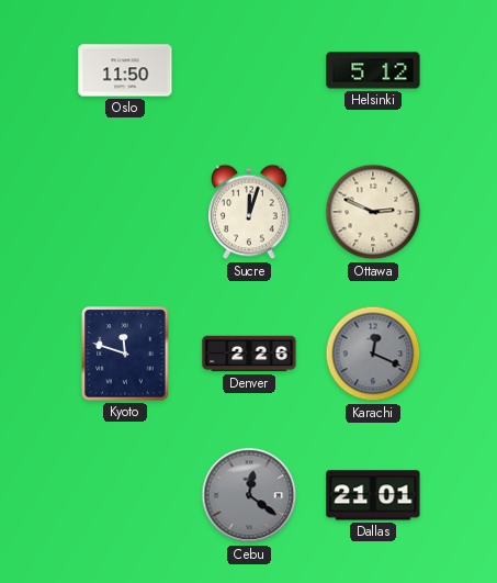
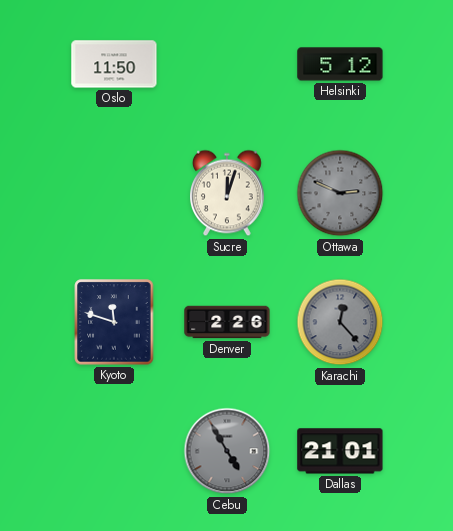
Ottawa dial: cream -> grey
Karachi: 12:19 -> 12:23
Cebu: 12:21 -> 4:55
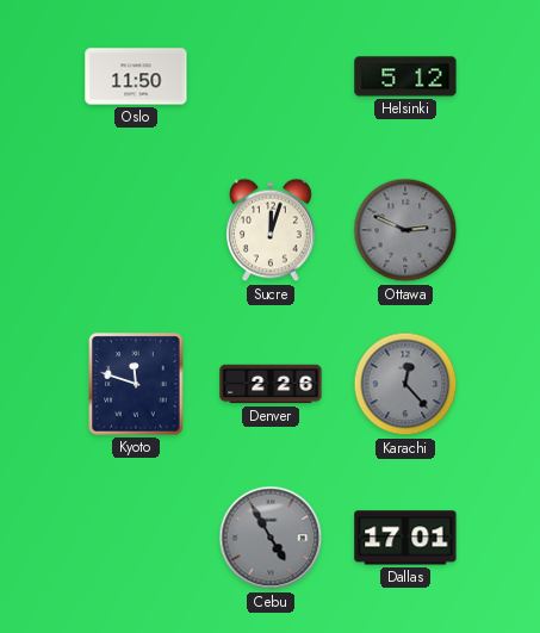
Dallas: 21:01 -> 17:01
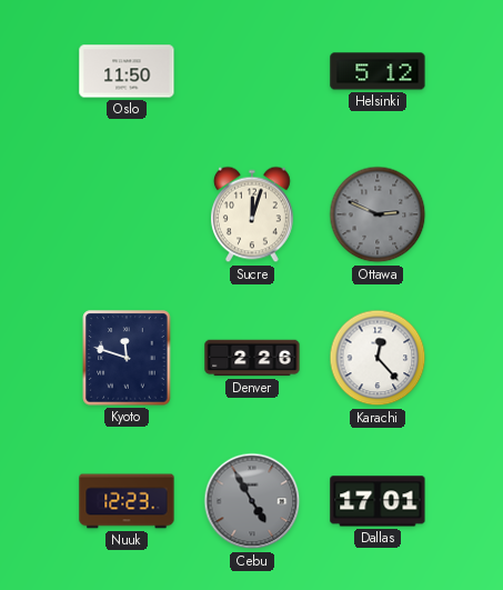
Karachi dial: grey -> white
Nuuk: none -> 12:23
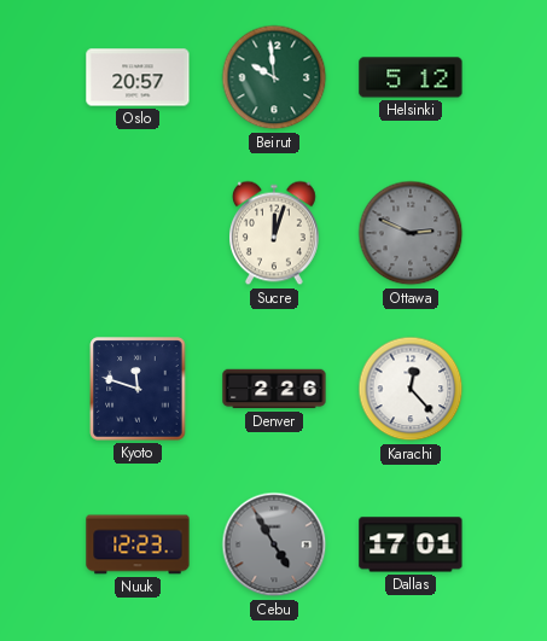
Oslo: 11:50 -> 20:57
Beirut: none -> 9:59
